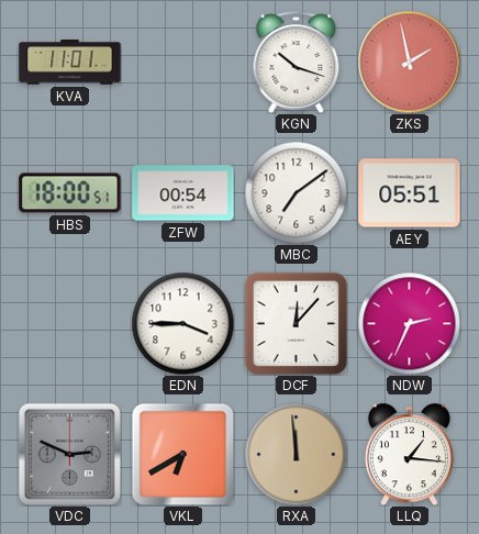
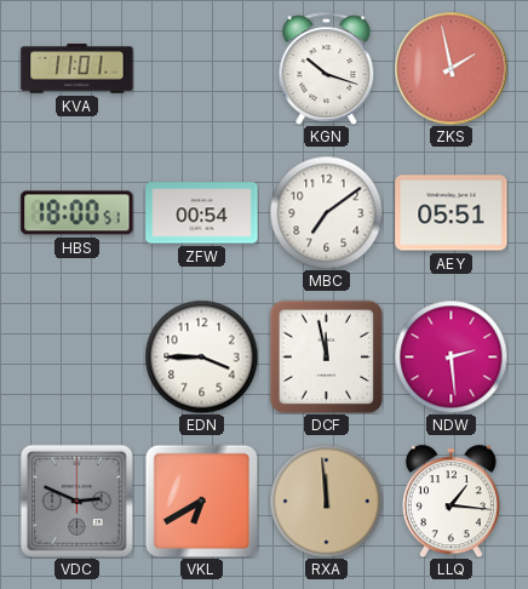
DCF: 12:07 -> 11:58
NDW: 2:34 -> 2:29
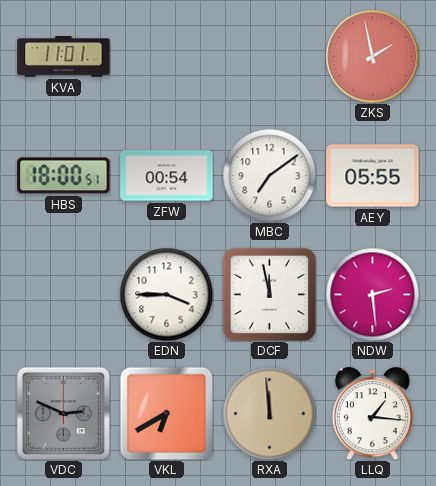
KGN: 10:18 -> none
AEY: 05:51 -> 05:55
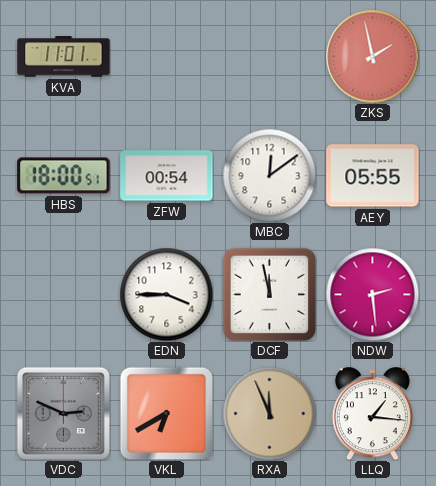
MBC: 7:09 -> 12:09
RXA: 11:59 -> 11:56
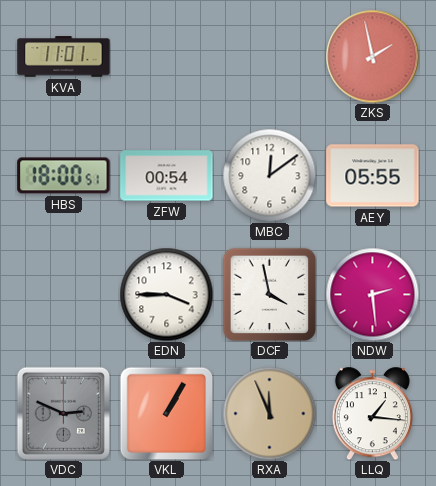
DCF: 11:58 -> 3:58
VKL: 6:40 -> 1:05
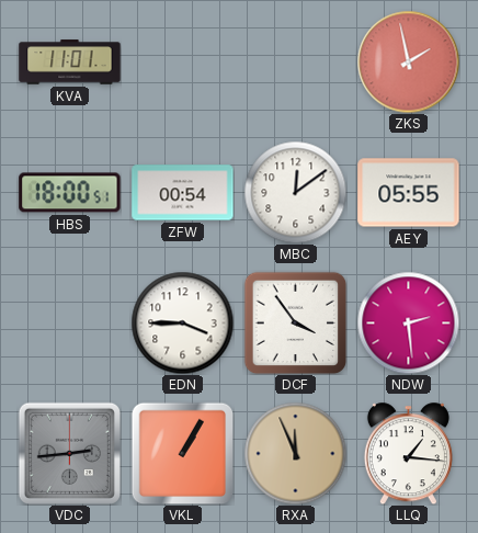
DCF: 3:58 -> 3:54
VDC: 2:49 -> 2:44
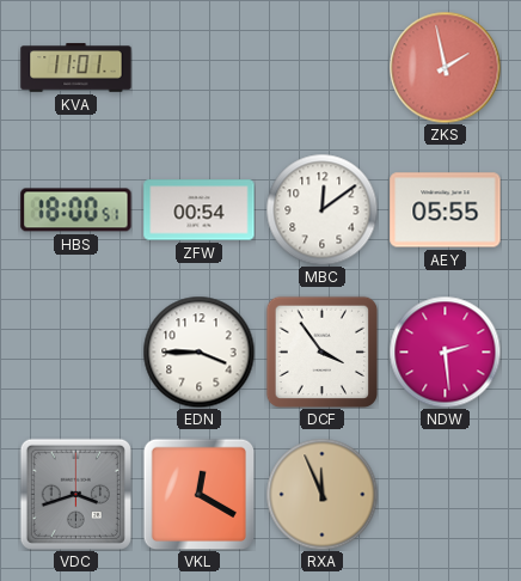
VDC: 2:44 -> 3:42
VKL: 1:05 -> 12:20
LLQ: 1:16 -> none
